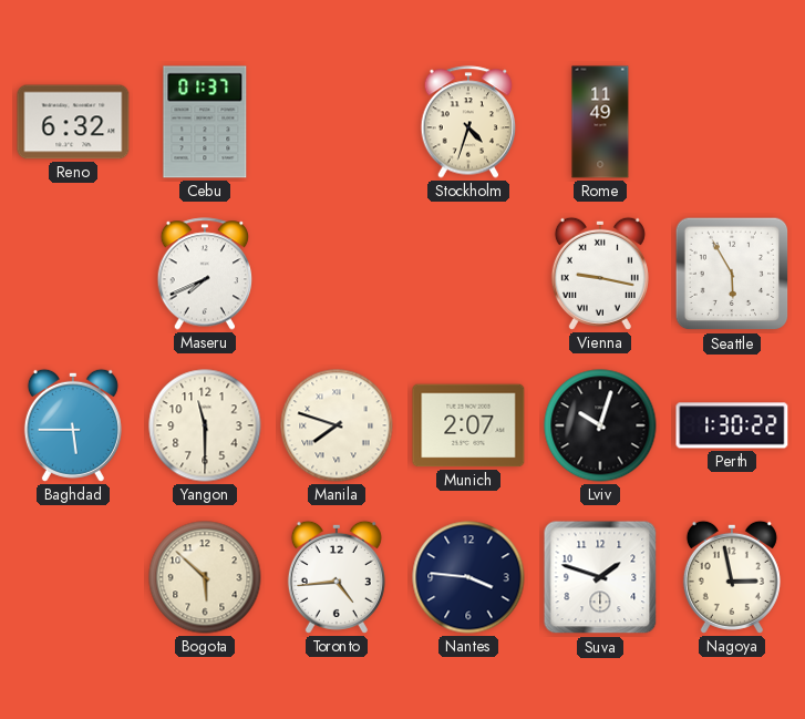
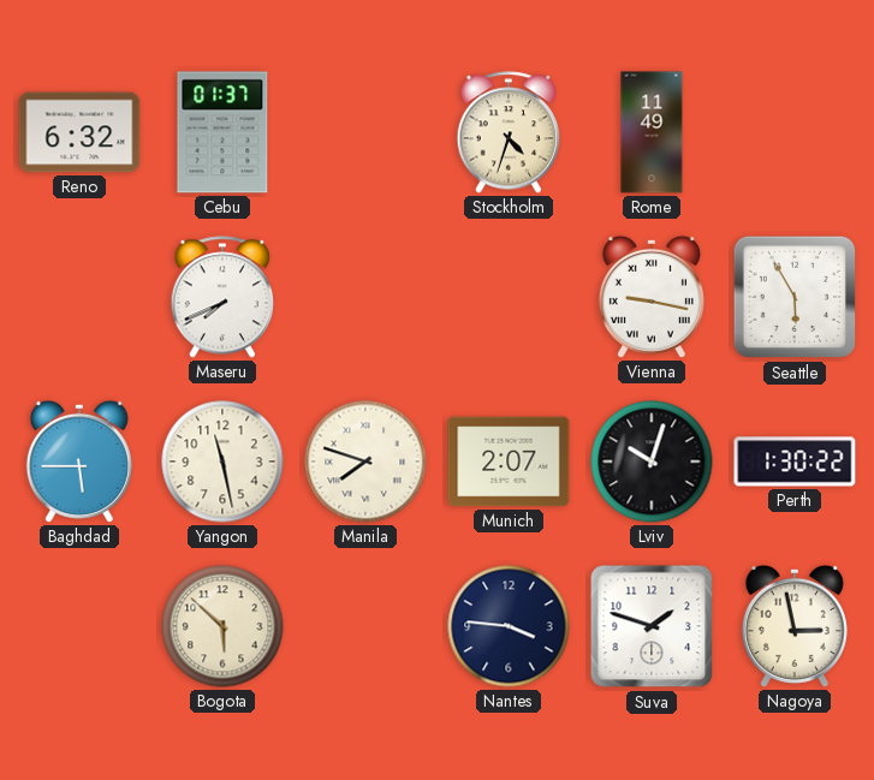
Yangon: 11:30 -> 11:28
Toronto: 4:44 -> none
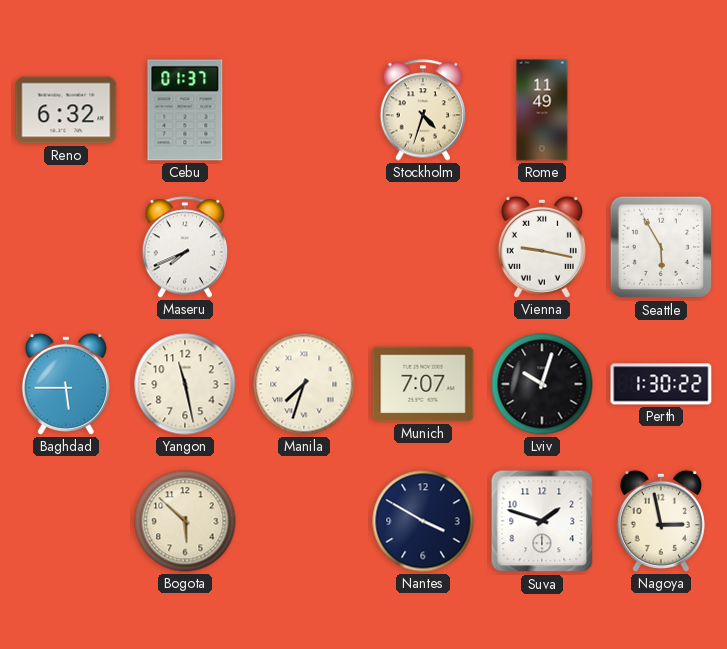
Manila: 7:48 -> 7:33
Munich: 2:07 -> 7:07
Nantes: 3:46 -> 3:50
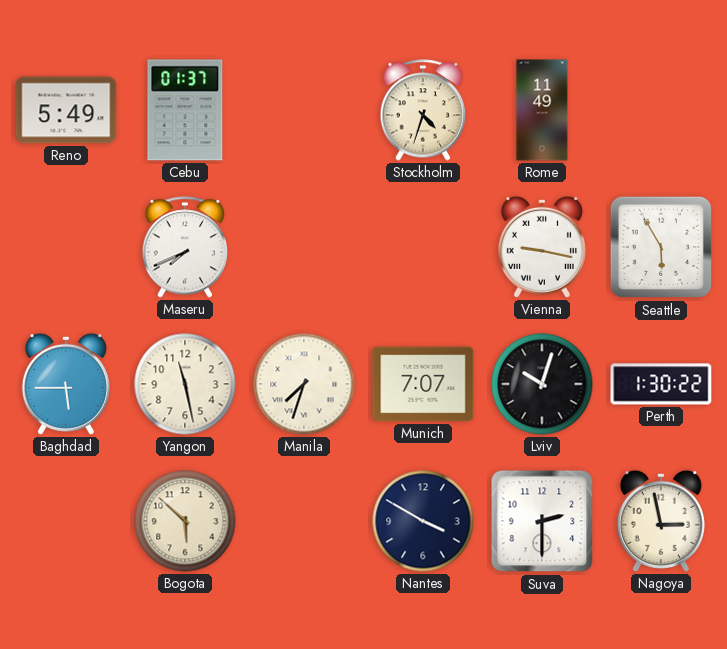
Reno: 6:32 -> 5:49
Suva: 1:48 -> 2:30
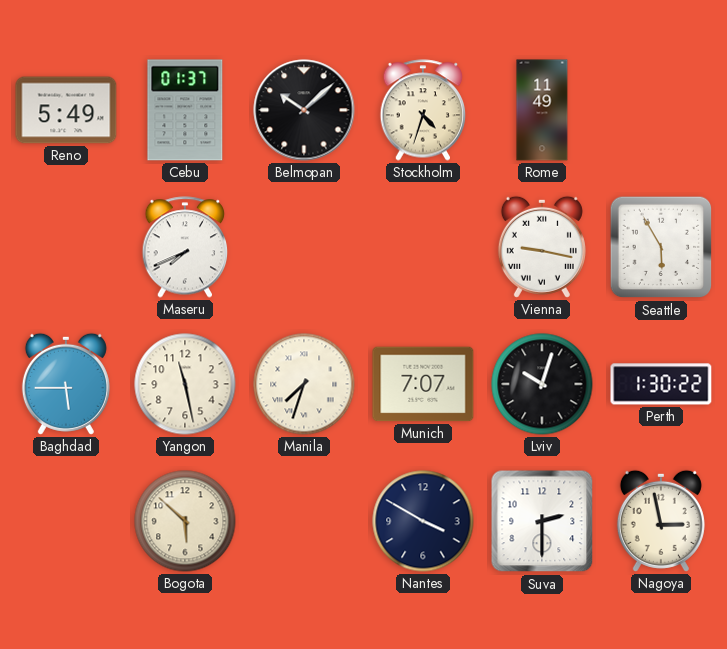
Belmopan: none -> 10:08
